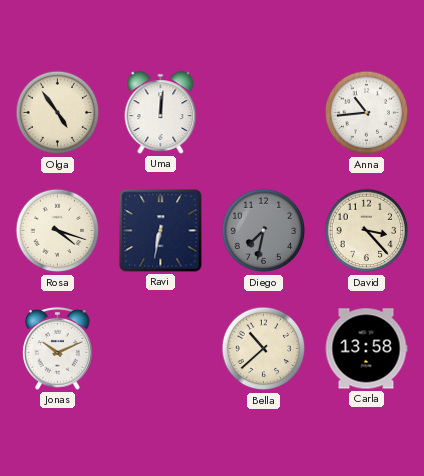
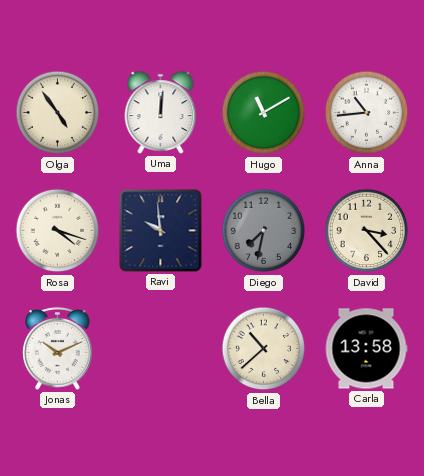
Hugo: none -> 11:10
Ravi: 6:32 -> 9:59
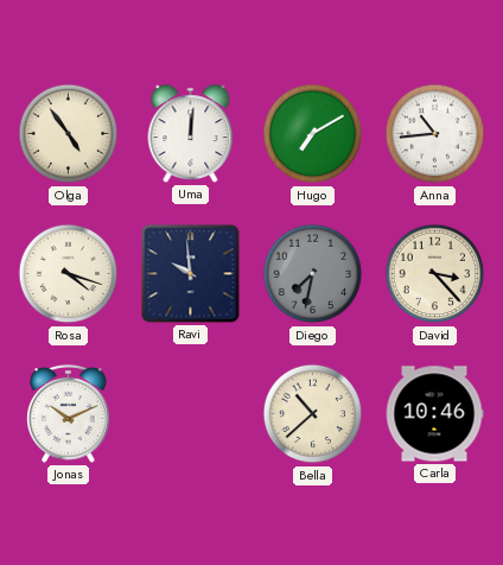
Hugo: 11:10 -> 7:10
Carla: 13:58 -> 10:46
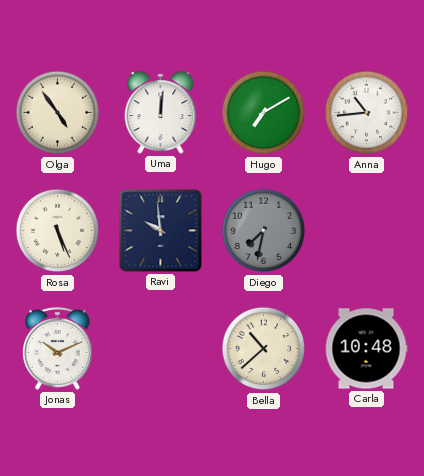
Rosa: 4:18 -> 5:26
David: 3:23 -> none
Carla: 10:46 -> 10:48
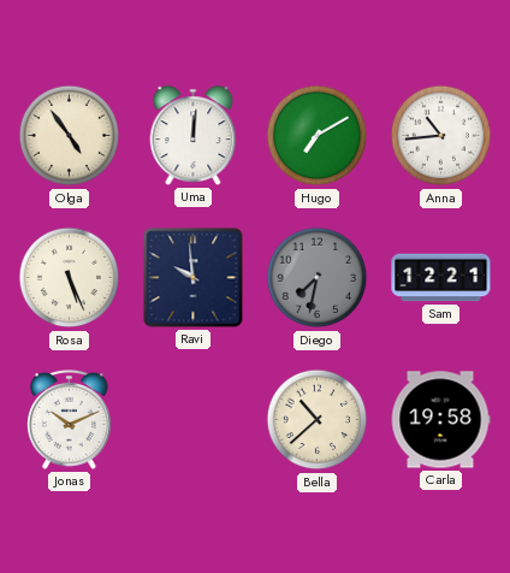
Sam: none -> 12:21
Carla: 10:48 -> 19:58
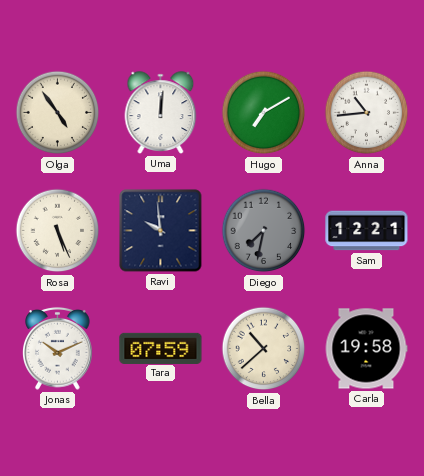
Tara: none -> 07:59
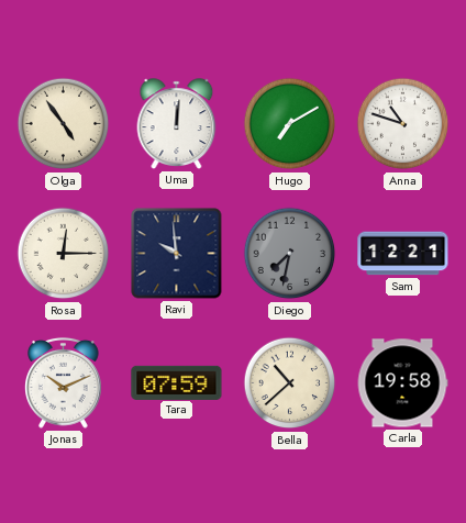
Anna: 10:44 -> 10:48
Rosa: 5:26 -> 12:15
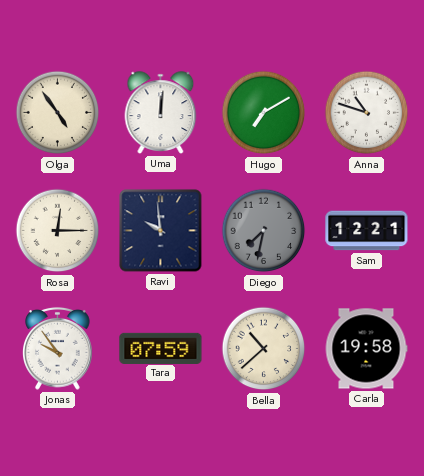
Jonas: 10:11 -> 9:54
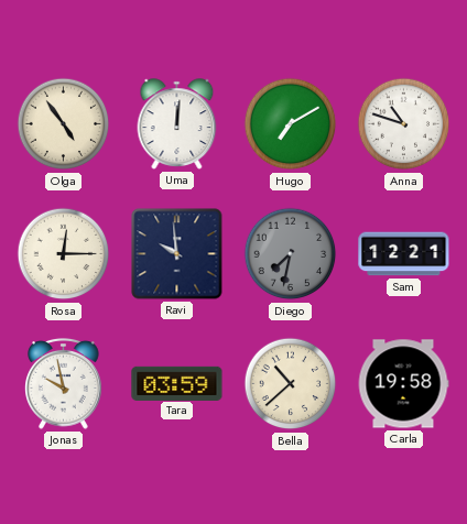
Jonas: 9:54 -> 9:58
Tara: 07:59 -> 03:59
